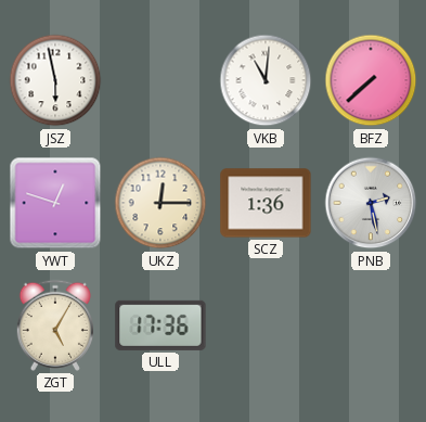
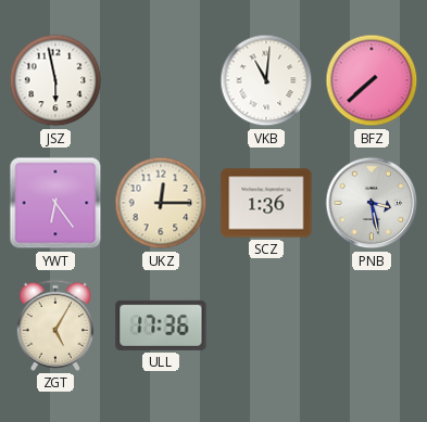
YWT: 12:48 -> 6:24
PNB: 2:28 -> 3:28
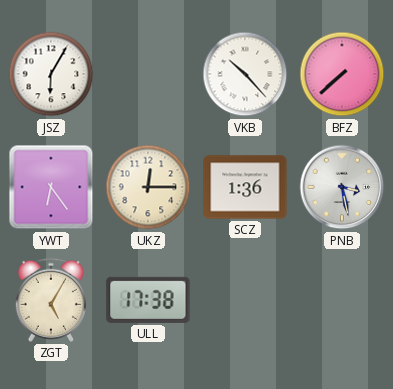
JSZ: 5:58 -> 6:05
VKB: 11:01 -> 10:23
ULL: 17:36 -> 17:38
